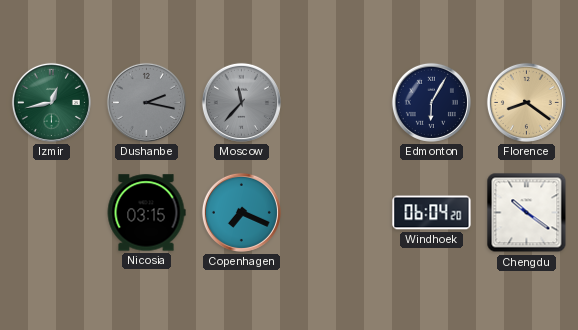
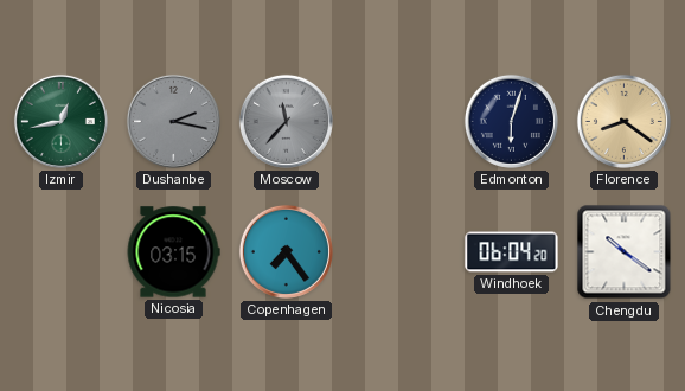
Edmonton: 6:05 -> 6:03
Copenhagen: 7:19 -> 7:24
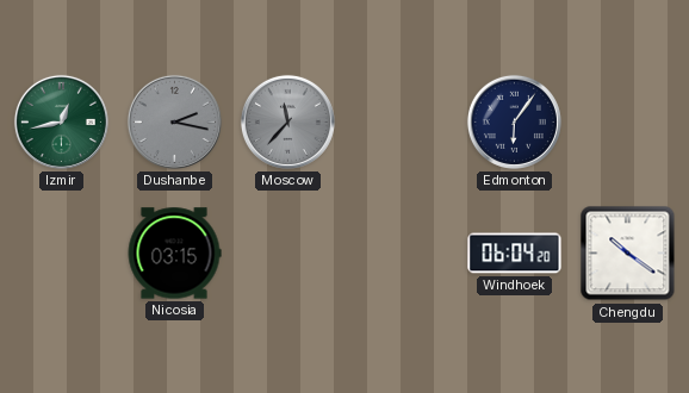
Edmonton: 6:03 -> 6:06
Florence: 8:21 -> none
Copenhagen: 7:24 -> none
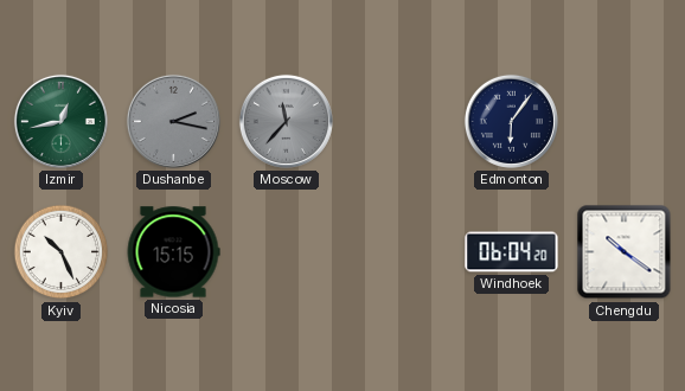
Kyiv: none -> 10:26
Nicosia: 03:15 -> 15:15
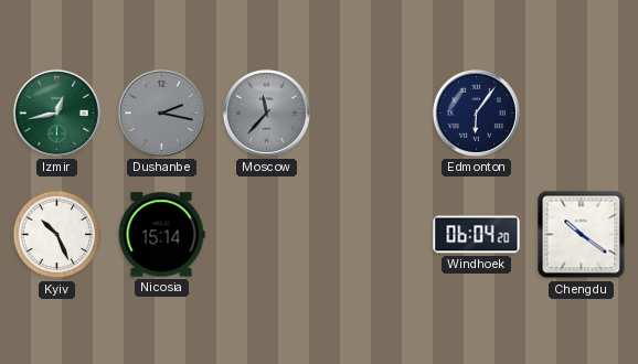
Nicosia: 15:15 -> 15:14
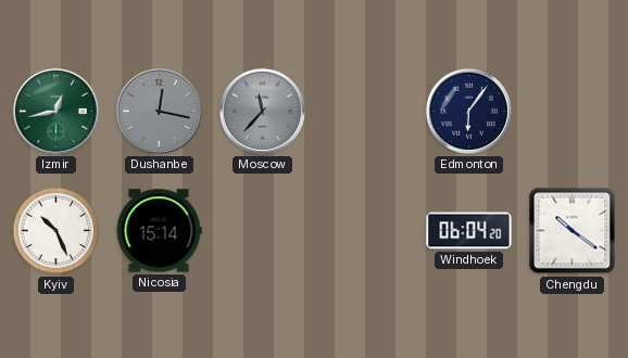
Dushanbe: 2:17 -> 12:17
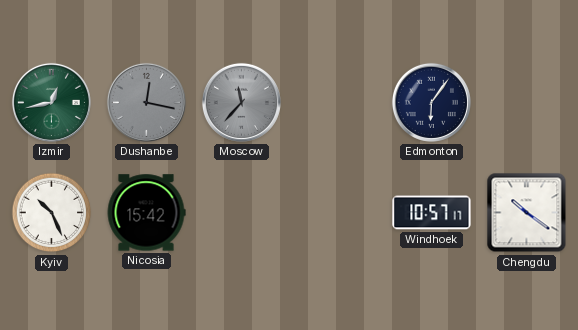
Nicosia: 15:14 -> 15:42
Windhoek: 06:04 -> 10:57
